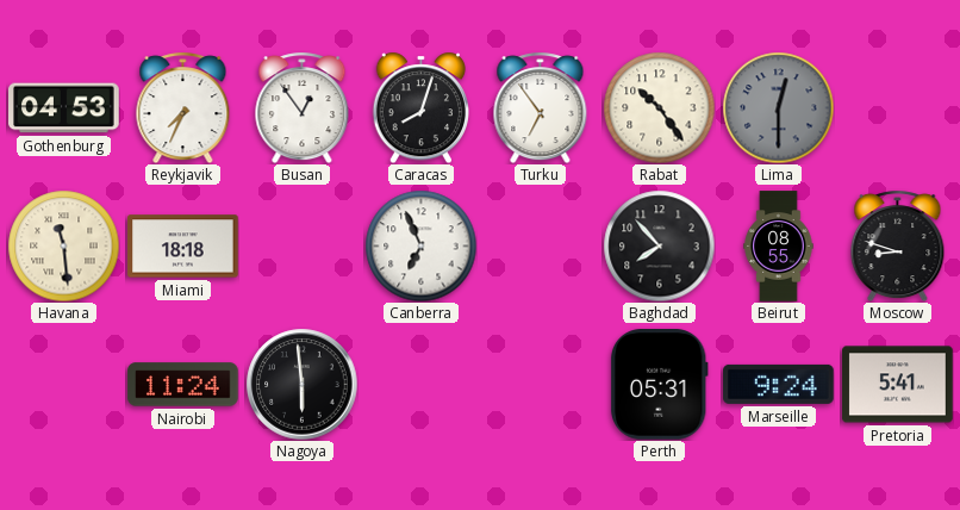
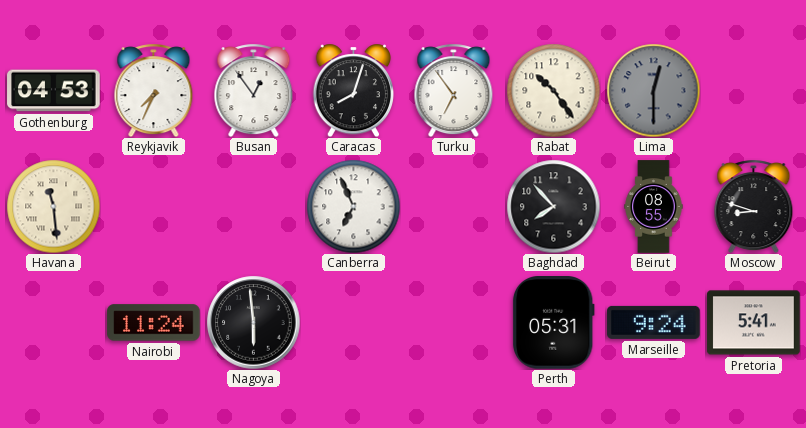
Miami: 18:18 -> none
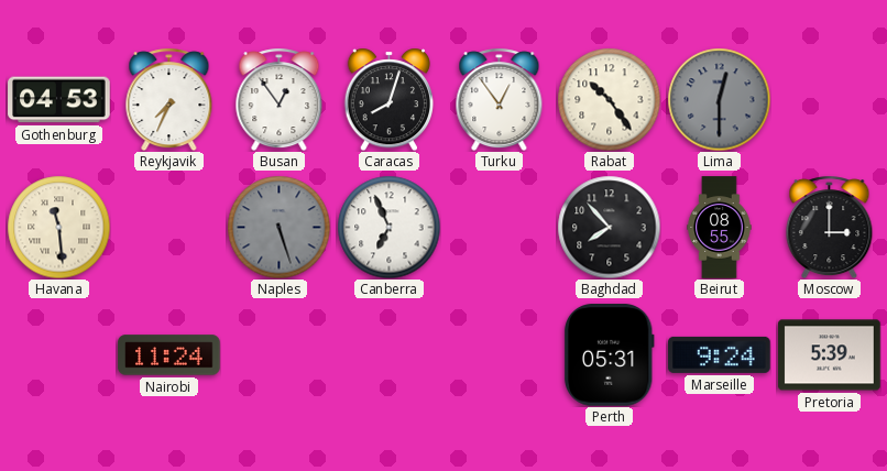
Turku: 6:54 -> 12:54
Naples: none -> 5:27
Moscow: 8:48 -> 3:00
Nagoya: 5:59 -> none
Pretoria: 5:41 -> 5:39
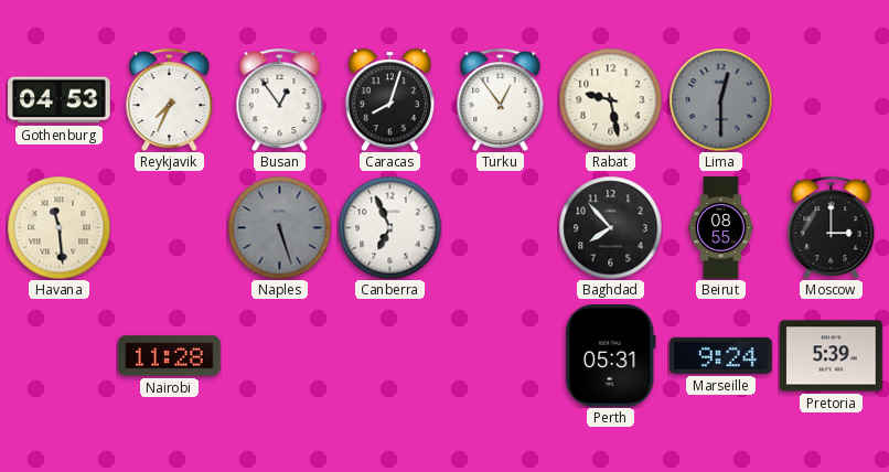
Rabat: 10:24 -> 9:28
Nairobi: 11:24 -> 11:28
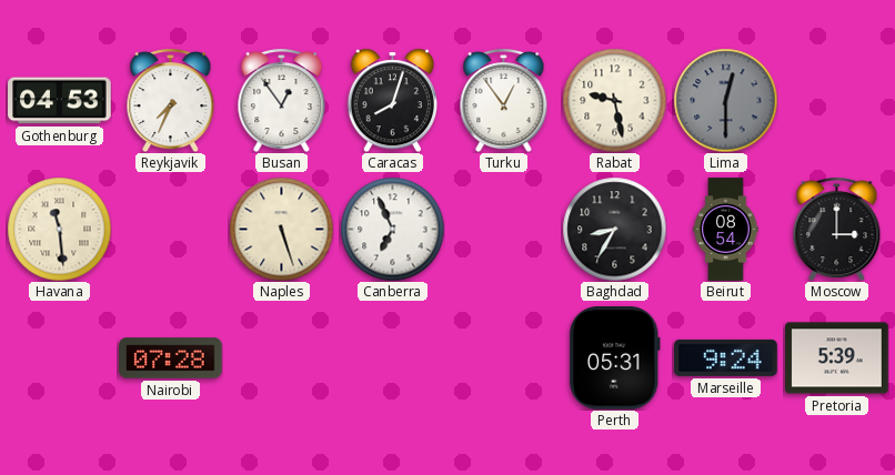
Naples dial: grey -> cream
Baghdad: 7:53 -> 8:35
Beirut: 08:55 -> 08:54
Nairobi: 11:28 -> 07:28
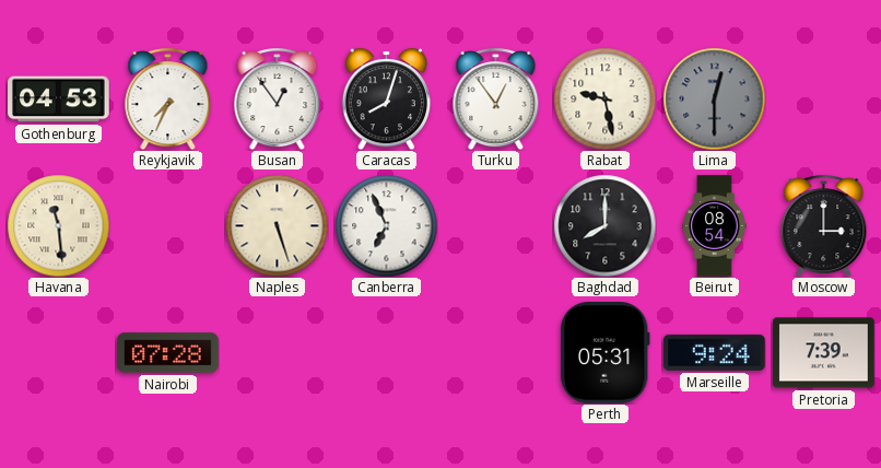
Baghdad: 8:35 -> 8:00
Pretoria: 5:39 -> 7:39
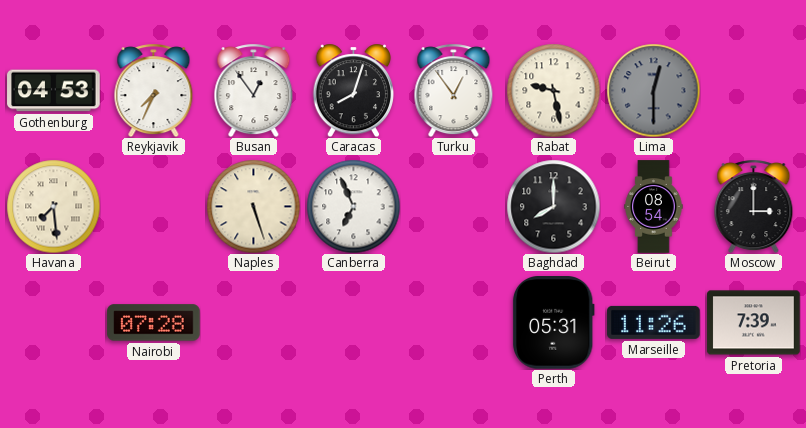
Havana: 11:29 -> 7:29
Marseille: 9:24 -> 11:26
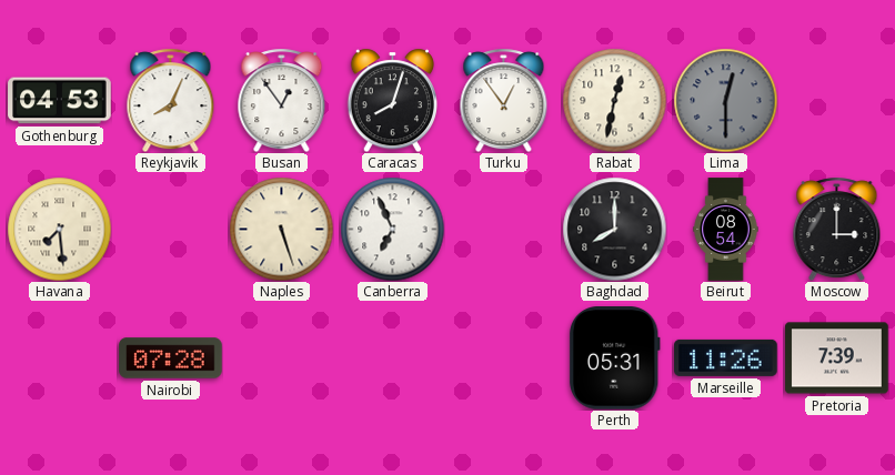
Reykjavik: 7:34 -> 8:04
Rabat: 9:28 -> 12:32
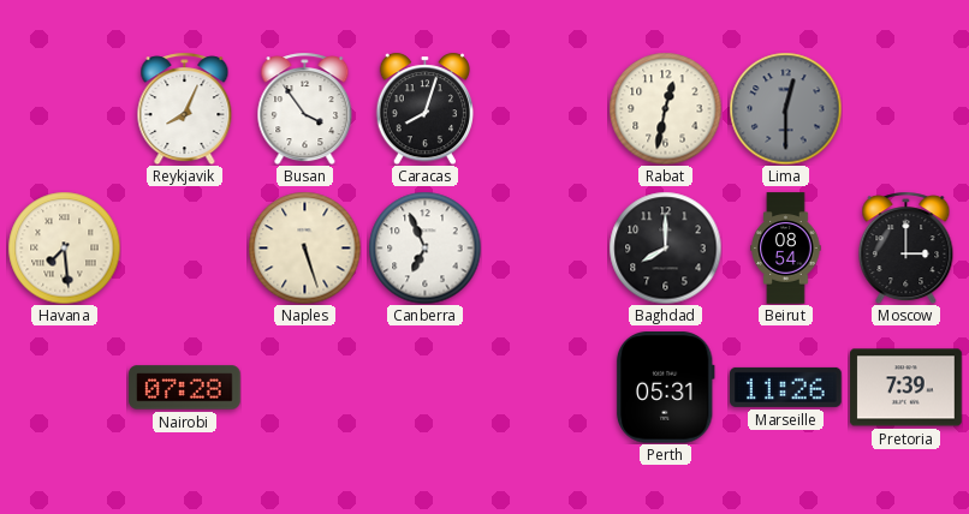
Gothenburg: 04:53 -> none
Busan: 12:54 -> 3:54
Turku: 12:54 -> none
